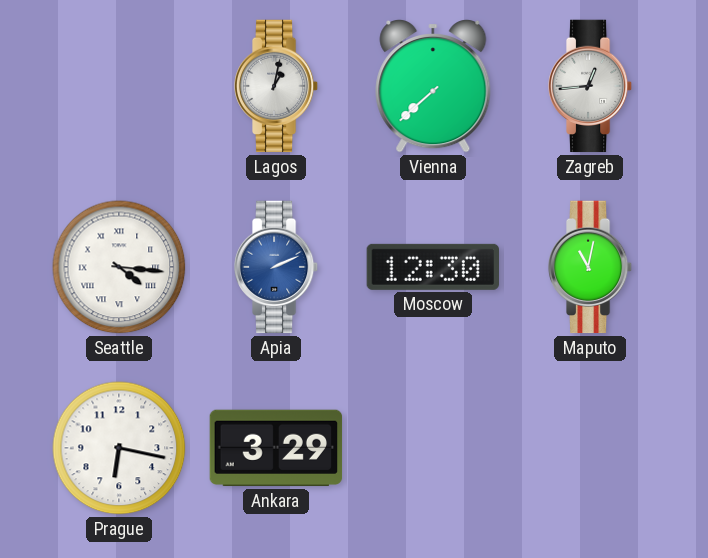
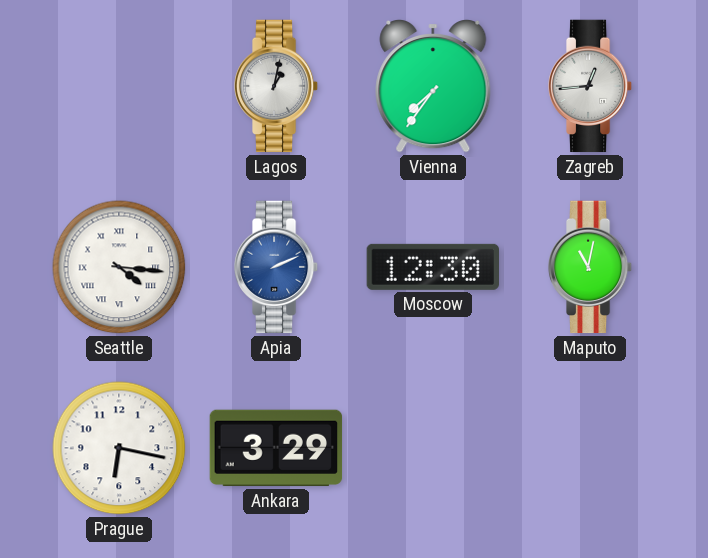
Vienna: 7:38 -> 7:36
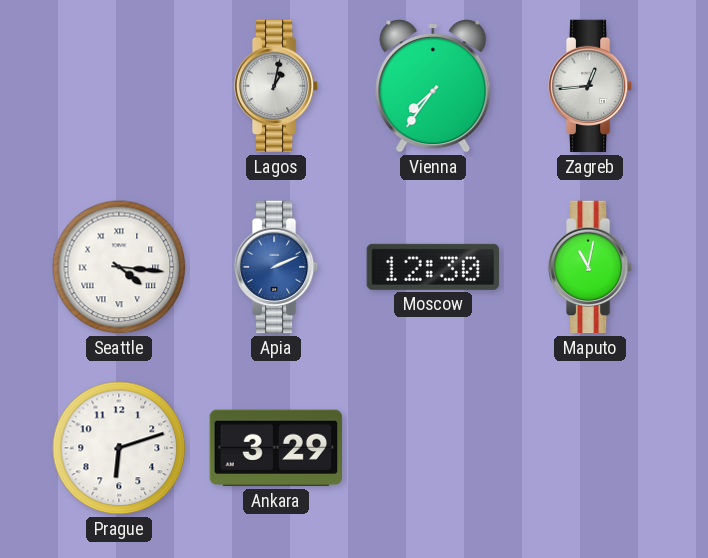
Prague: 6:17 -> 6:12
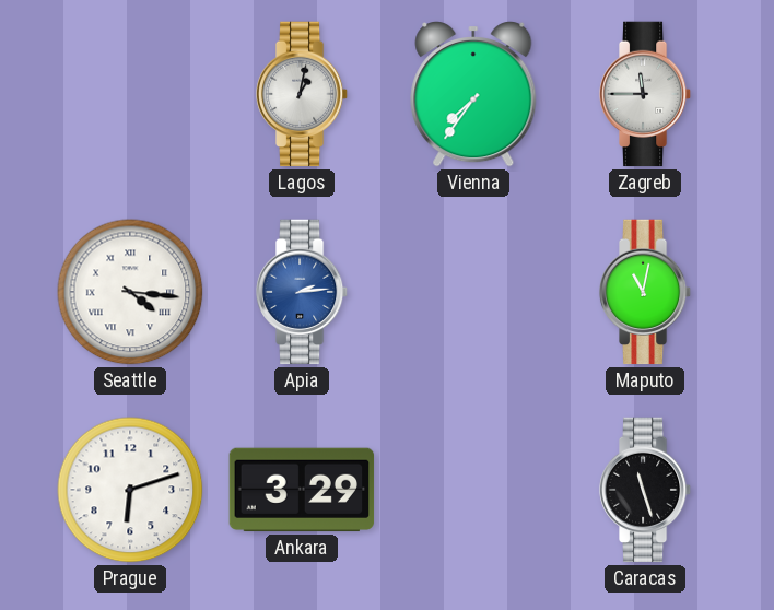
Zagreb: 12:44 -> 11:45
Apia: 2:11 -> 2:14
Moscow: 12:30 -> none
Caracas: none -> 11:27
